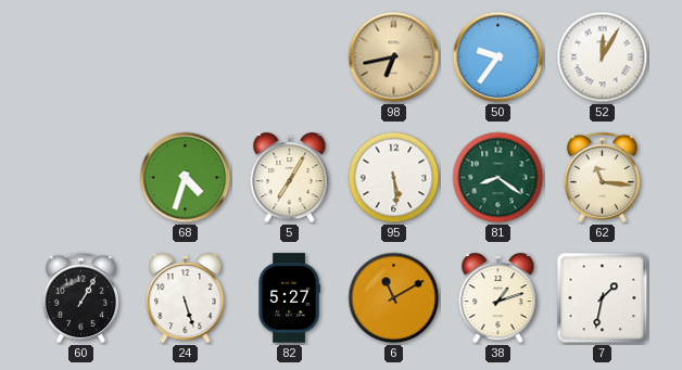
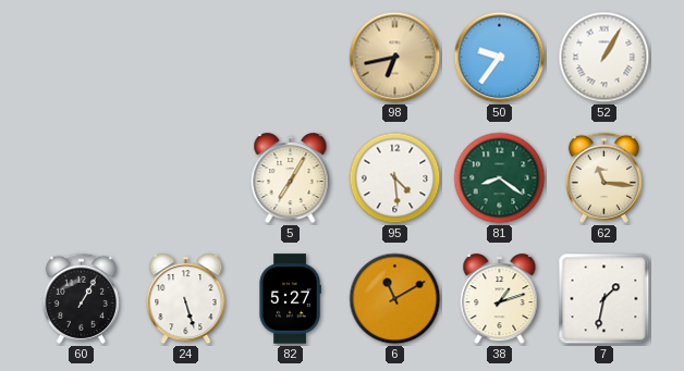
52: 12:05 -> 1:05
68: 4:33 -> none
95: 5:29 -> 4:29
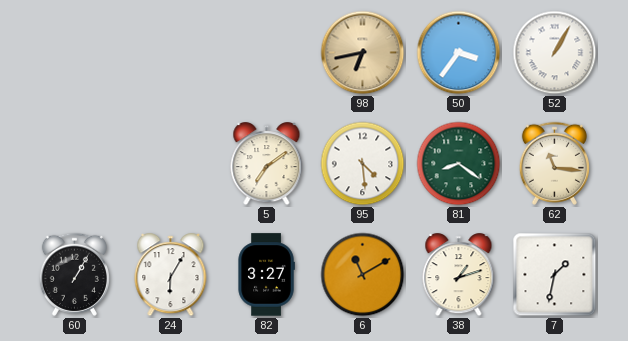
50: 9:36 -> 3:36
5: 7:05 -> 7:09
24: 5:27 -> 6:05
82: 5:27 -> 3:27
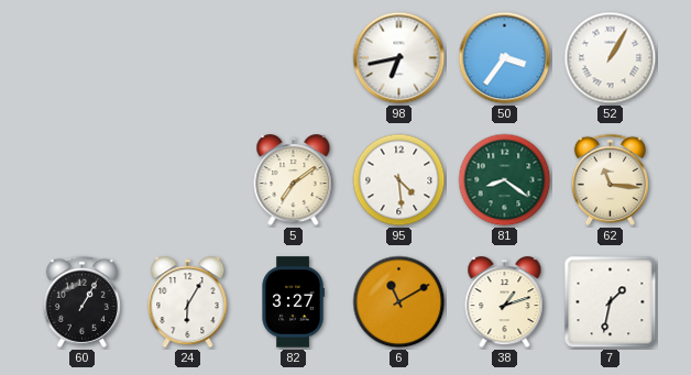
98 dial: champagne -> white
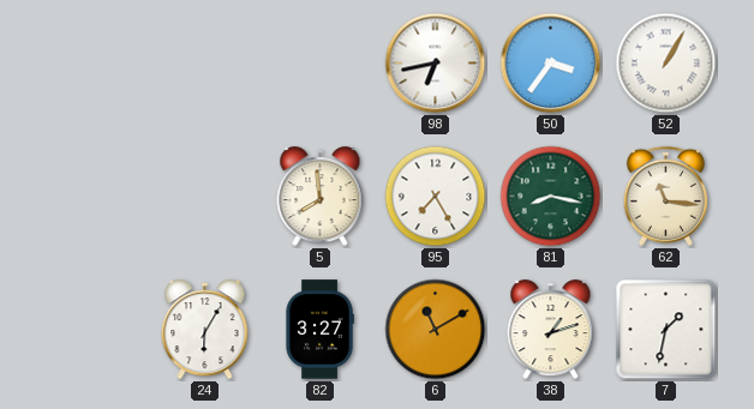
5: 7:09 -> 7:59
95: 4:29 -> 7:25
81: 8:21 -> 8:17
60: 1:05 -> none
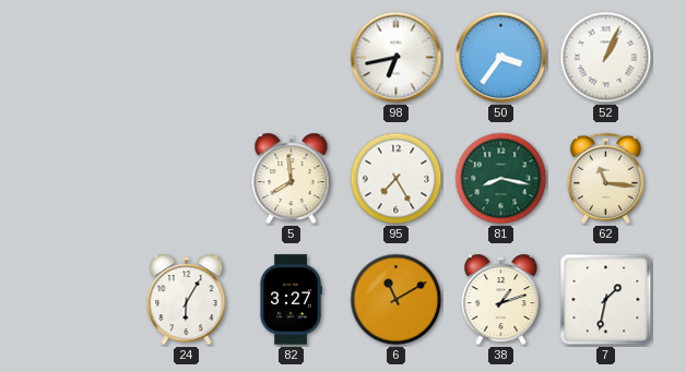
52: 1:05 -> 1:04
